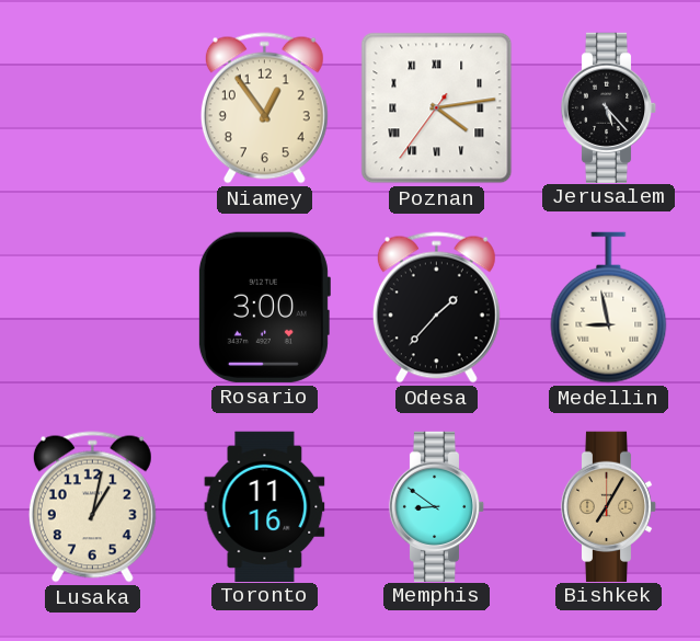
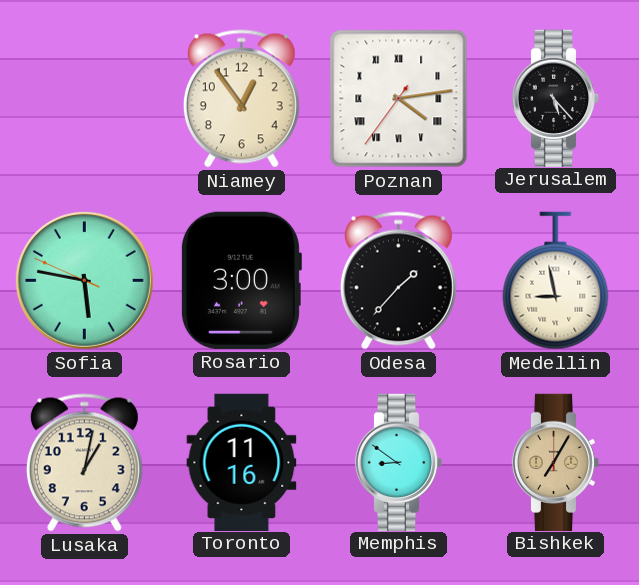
Sofia: none -> 5:46
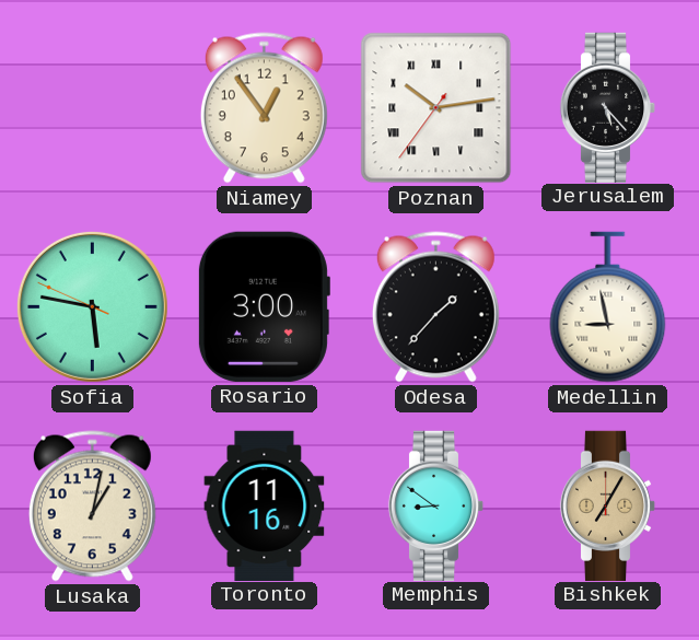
Poznan: 4:13 -> 10:13
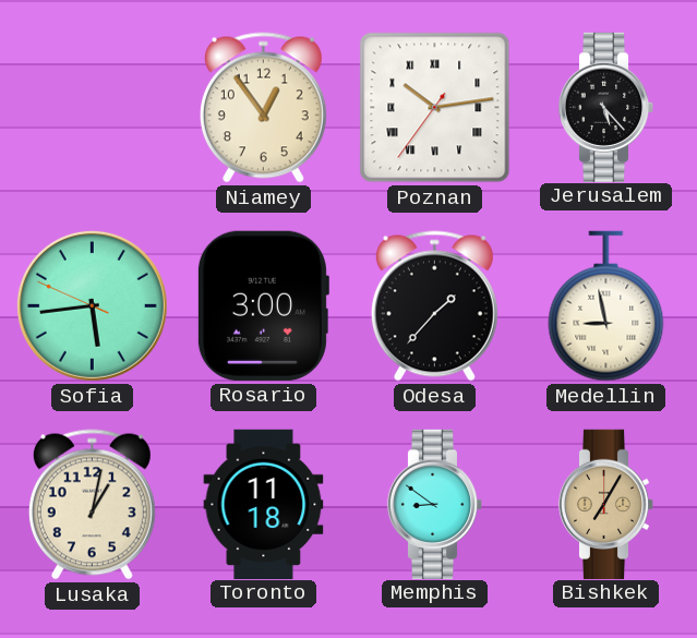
Sofia: 5:46 -> 5:43
Toronto: 11:16 -> 11:18
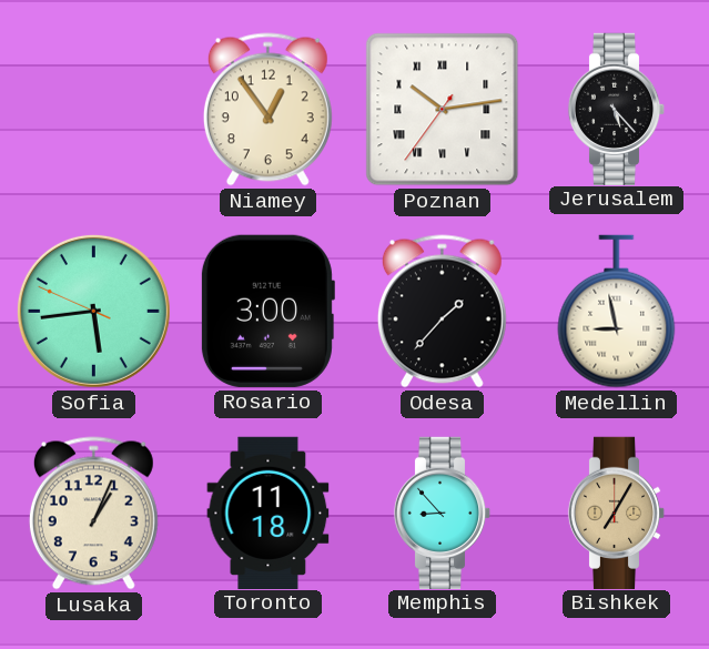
Lusaka: 1:02 -> 1:04
Memphis: 8:51 -> 8:53
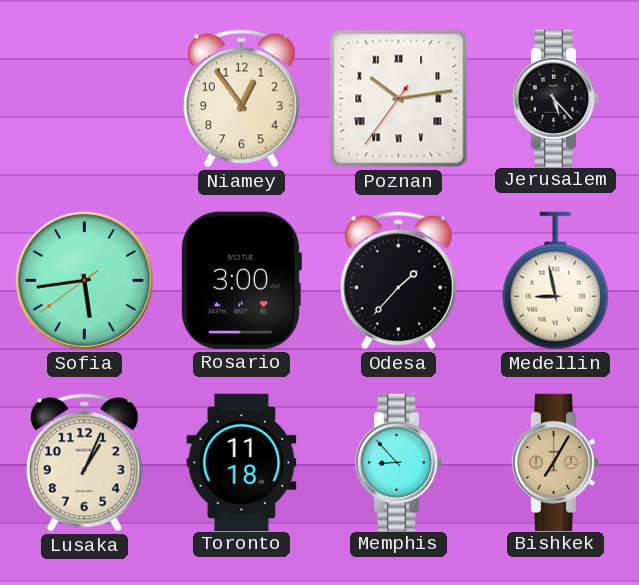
Sofia: 5:43:49 -> 5:43:39
